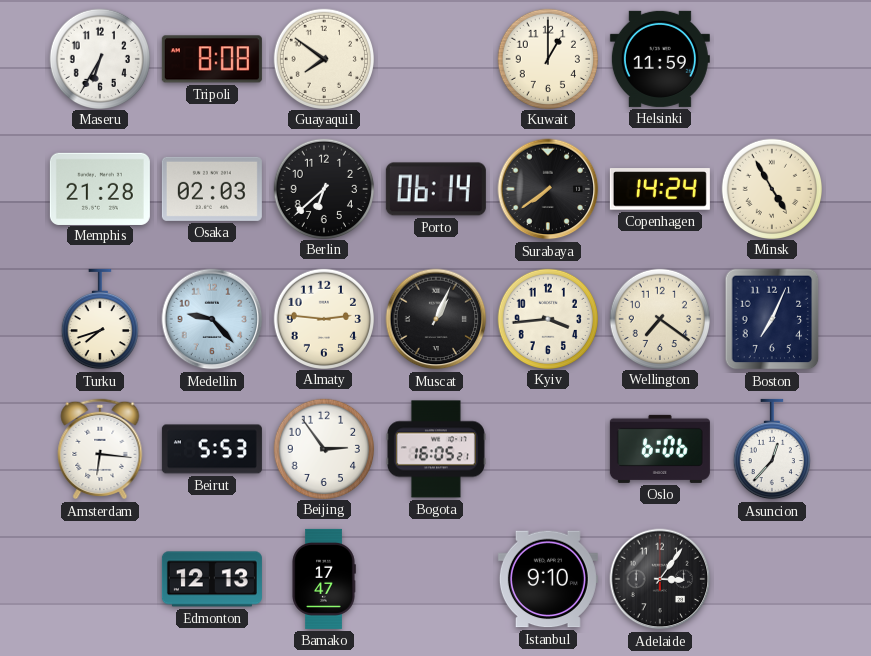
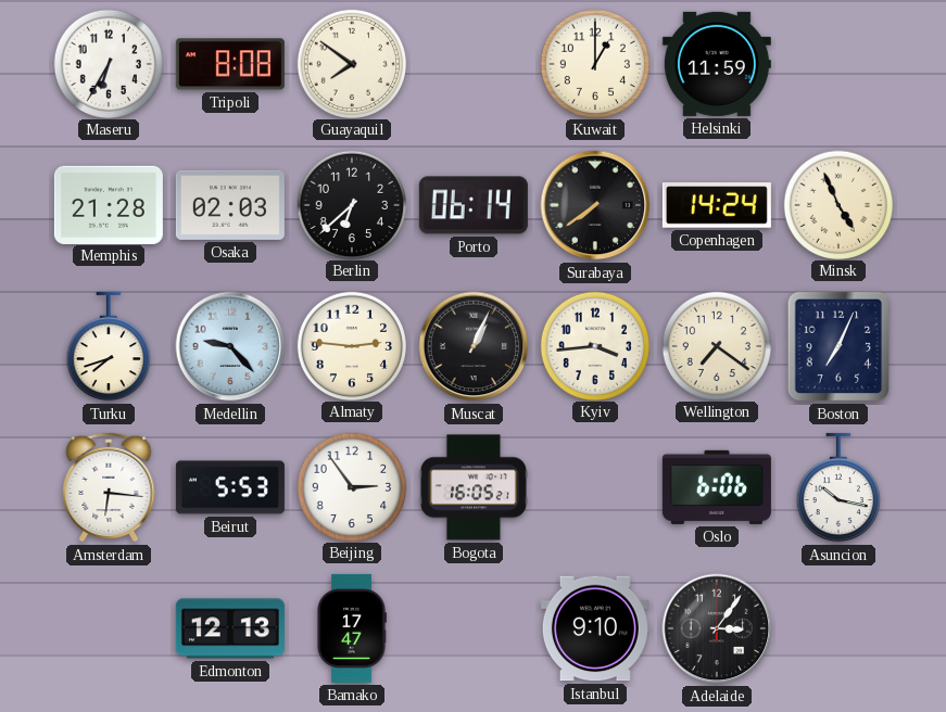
Minsk: 4:55 -> 4:56
Asuncion: 12:37 -> 10:17
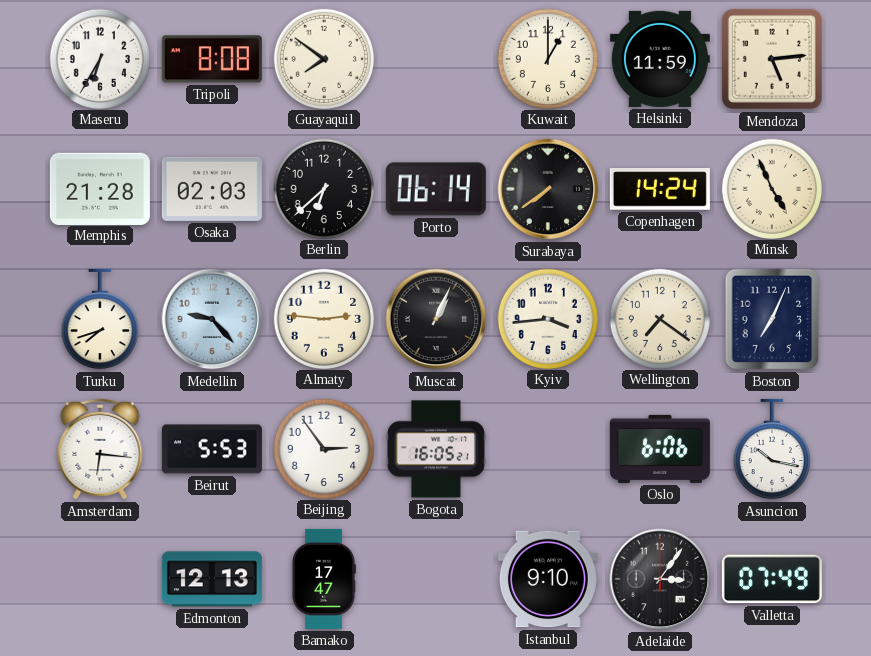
Mendoza: none -> 5:14
Valletta: none -> 07:49
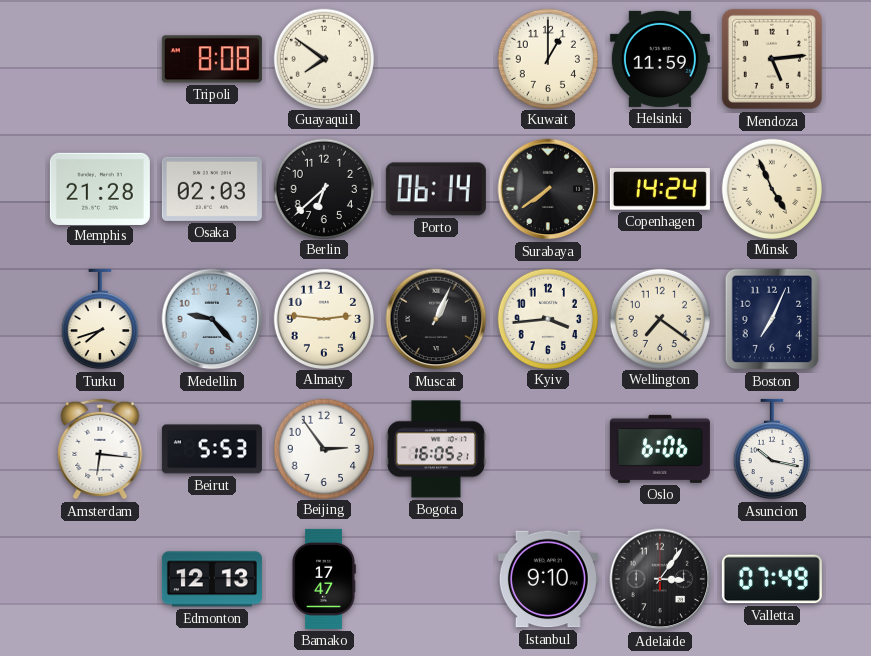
Maseru: 6:35 -> none
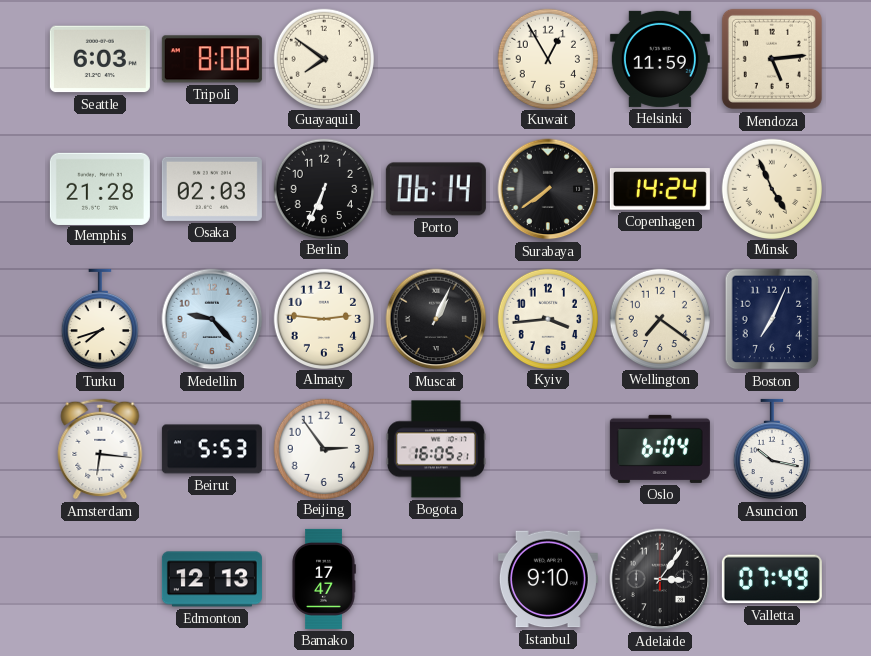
Seattle: none -> 6:03
Kuwait: 1:00 -> 12:55
Berlin: 6:38 -> 6:34
Oslo: 6:06 -> 6:04
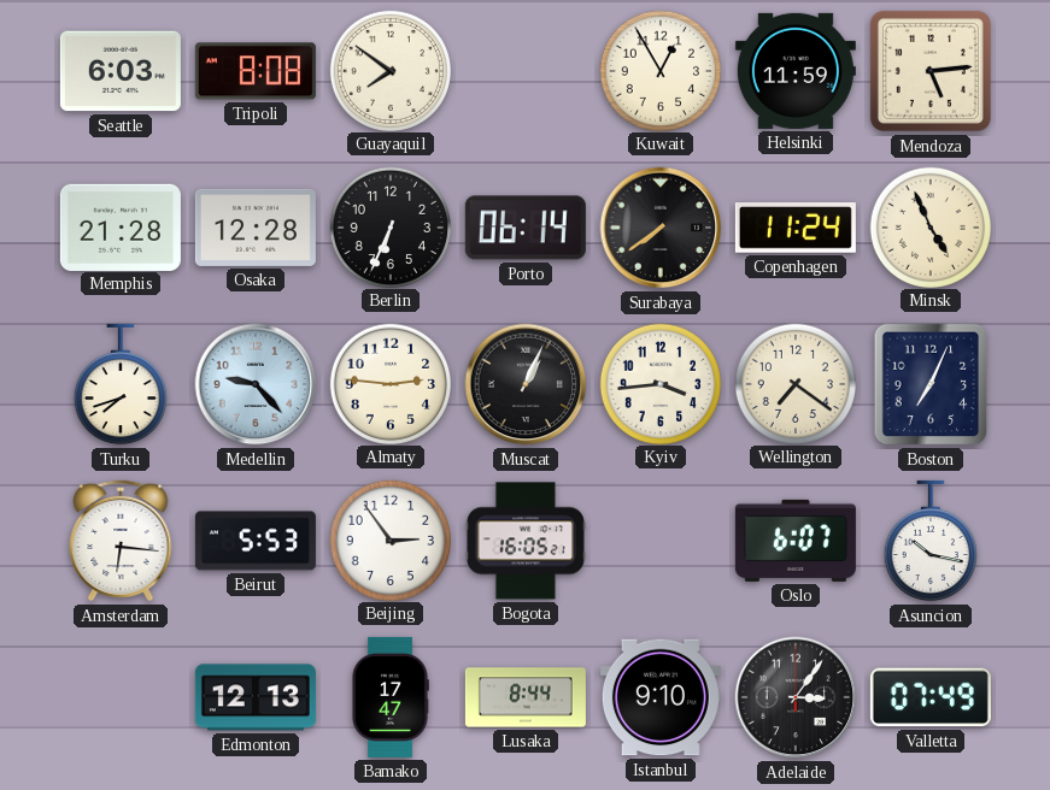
Osaka: 02:03 -> 12:28
Copenhagen: 14:24 -> 11:24
Oslo: 6:04 -> 6:07
Lusaka: none -> 8:44
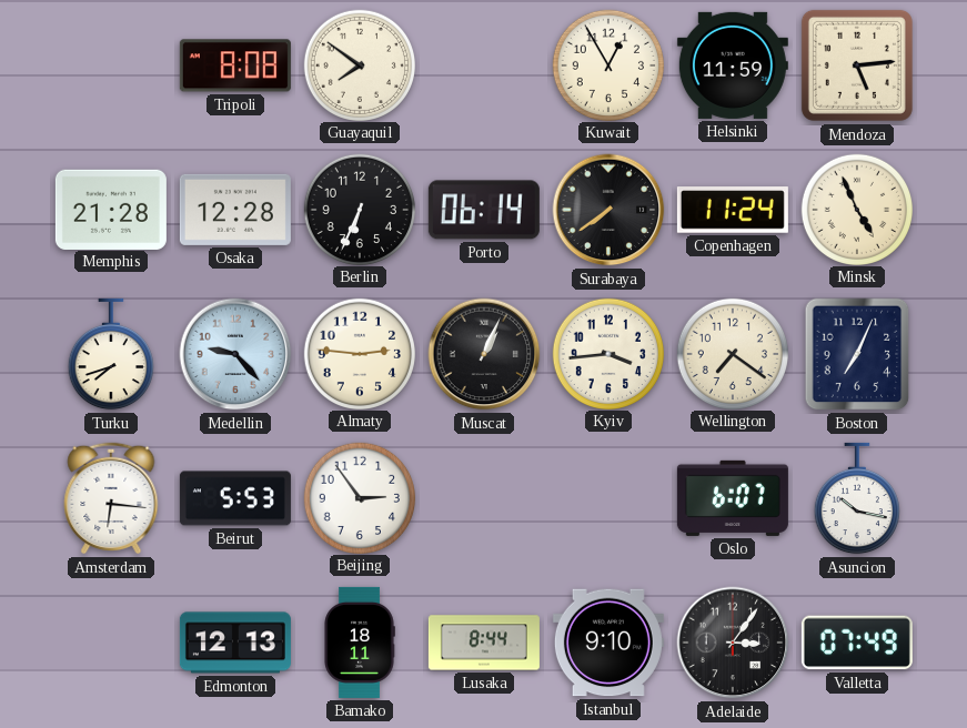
Seattle: 6:03 -> none
Bogota: 16:05 -> none
Bamako: 17:47 -> 18:11
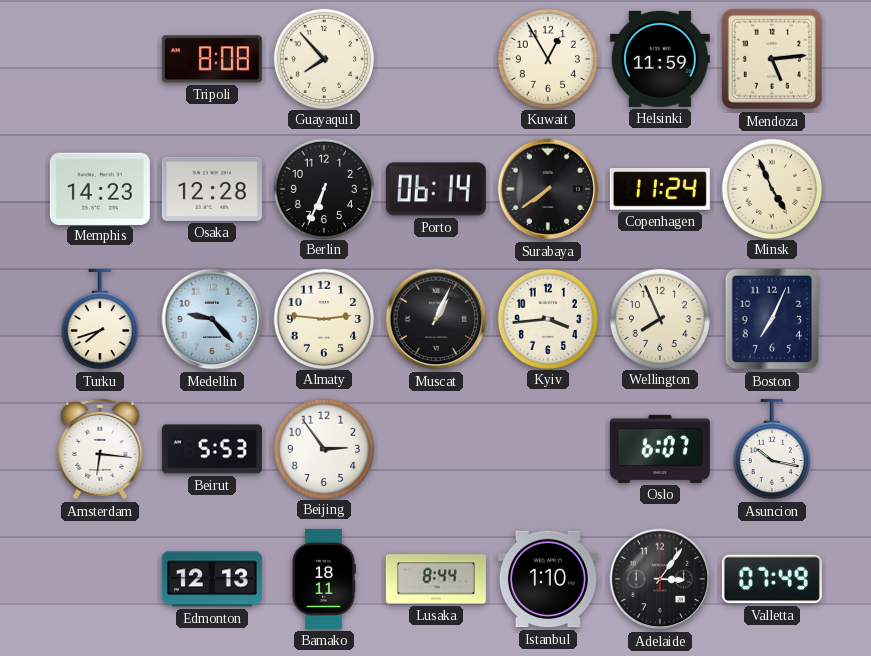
Guayaquil: 7:51 -> 7:53
Memphis: 21:28 -> 14:23
Wellington: 7:21 -> 7:56
Istanbul: 9:10 -> 1:10
